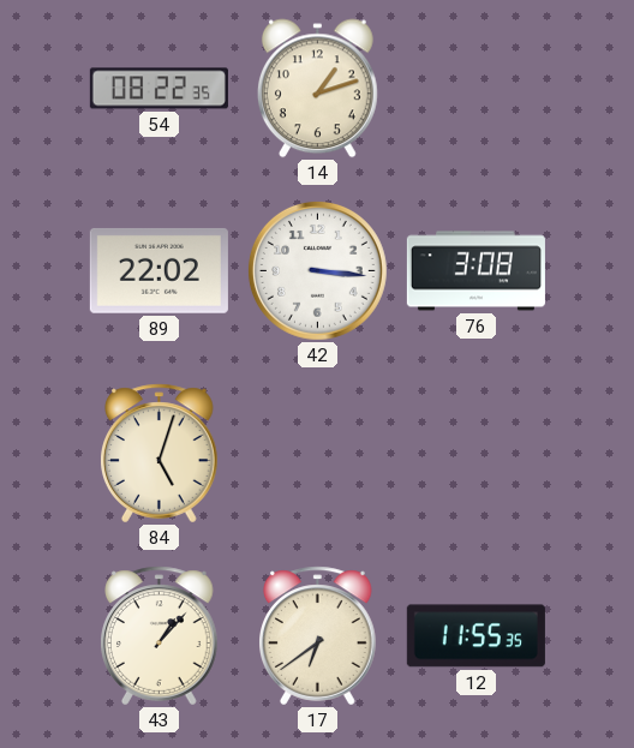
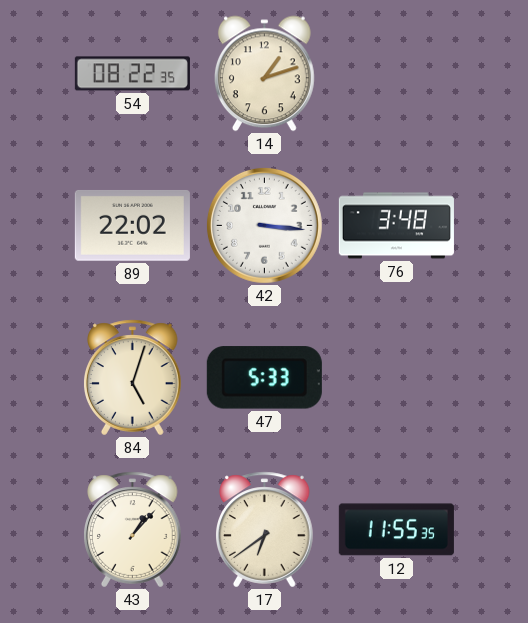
76: 3:08 -> 3:48
47: none -> 5:33
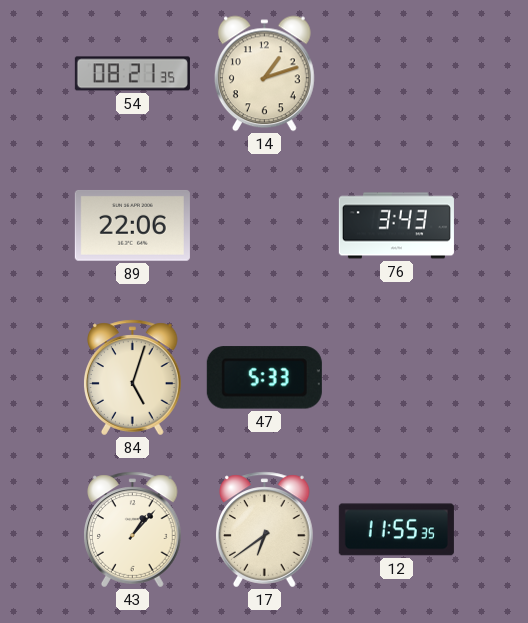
54: 08:22 -> 08:21
89: 22:02 -> 22:06
42: 3:16 -> none
76: 3:48 -> 3:43
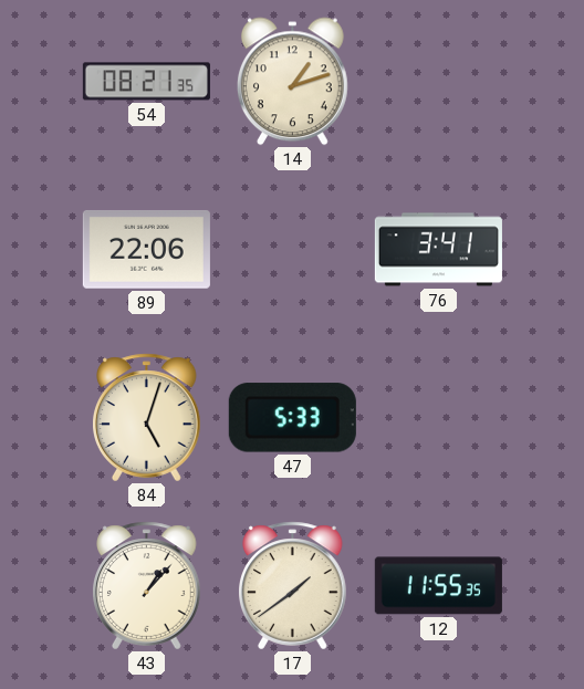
76: 3:43 -> 3:41
17: 6:39 -> 1:39
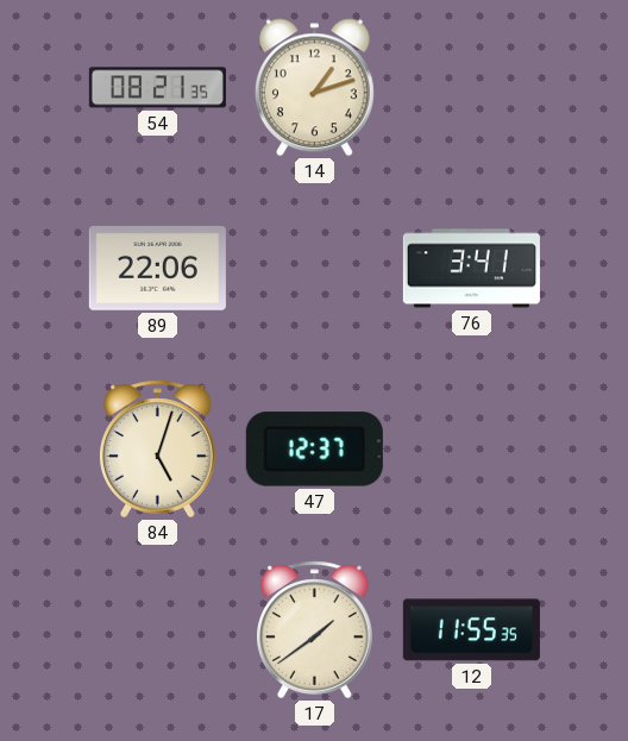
47: 5:33 -> 12:37
43: 1:07 -> none
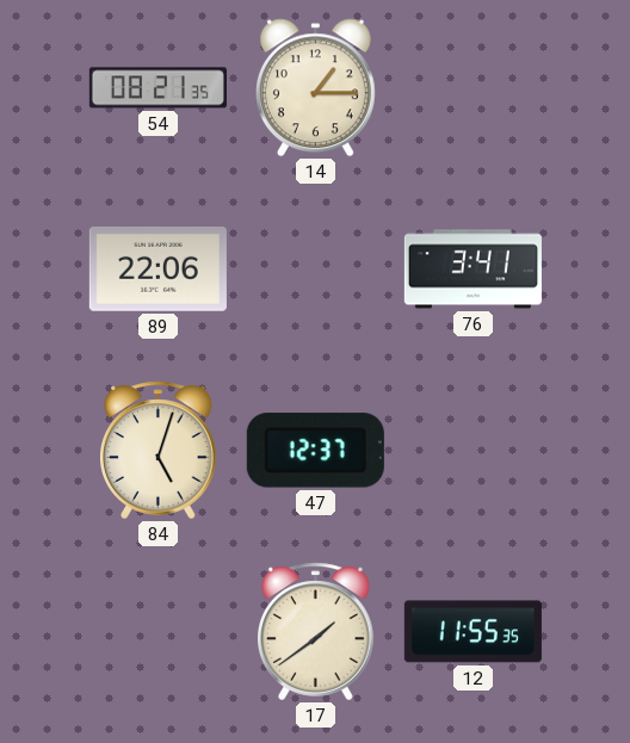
14: 1:12 -> 1:15
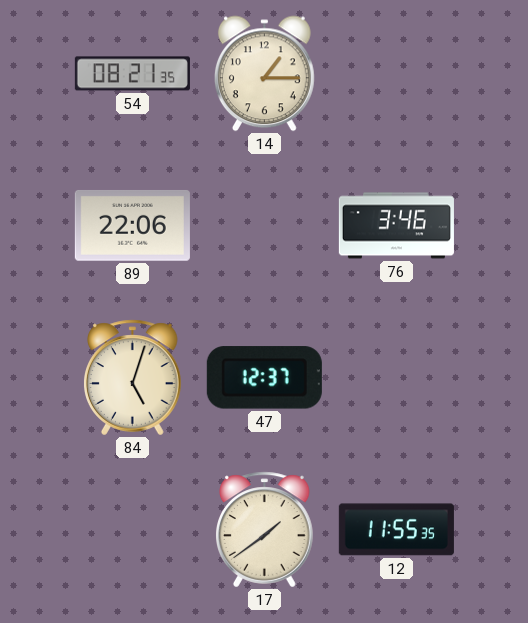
76: 3:41 -> 3:46
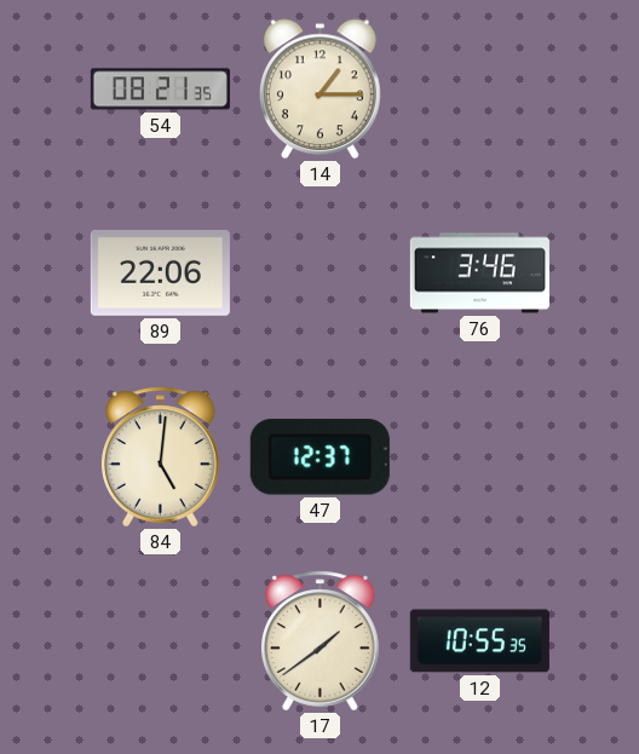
84: 5:03 -> 5:01
12: 11:55 -> 10:55
